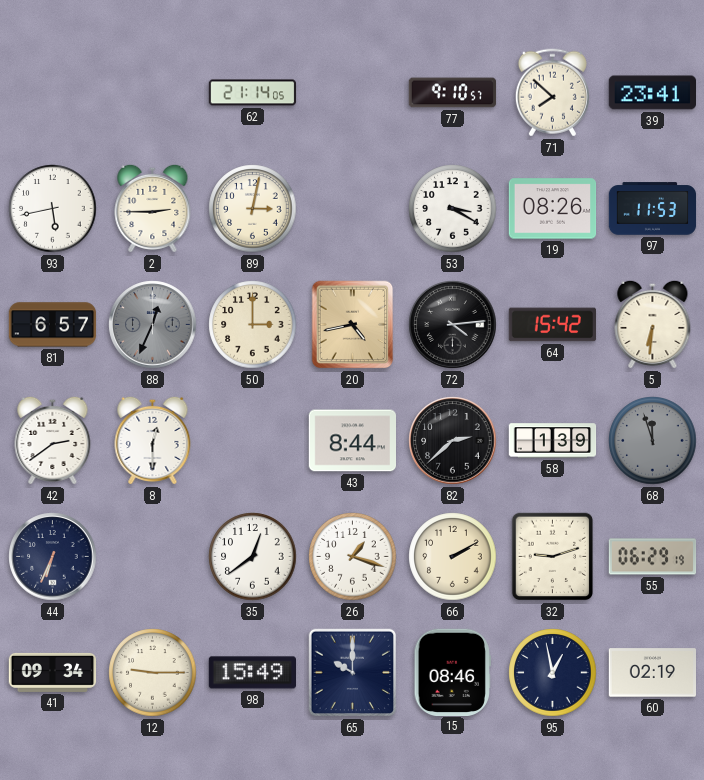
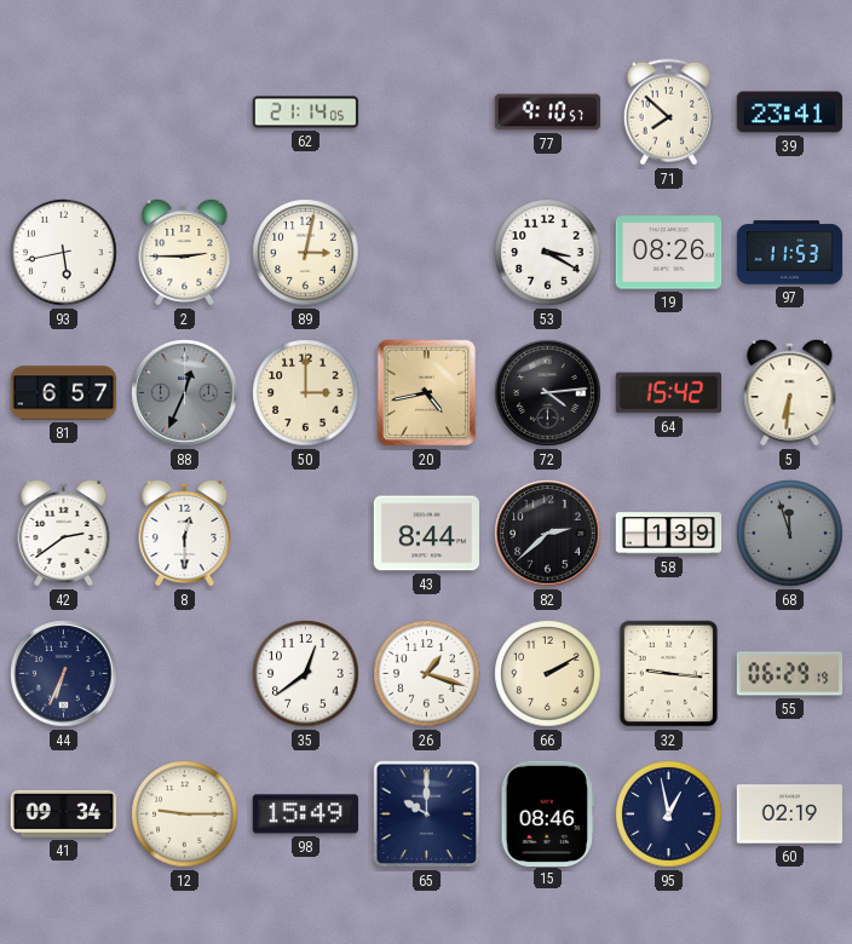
32: 9:12 -> 9:16
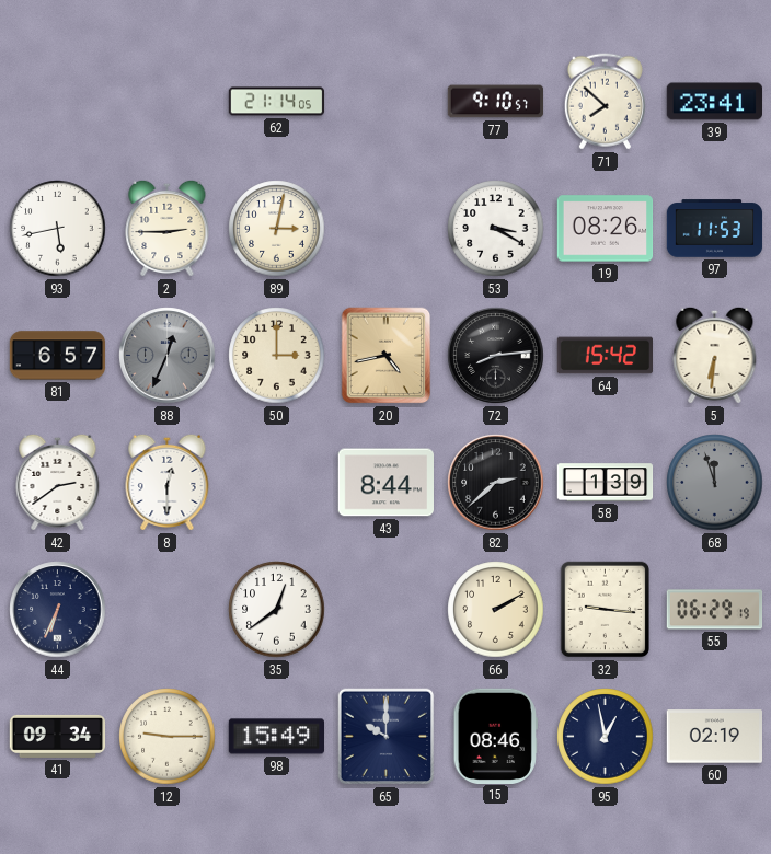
72: 4:14 -> 8:14
26: 1:18 -> none
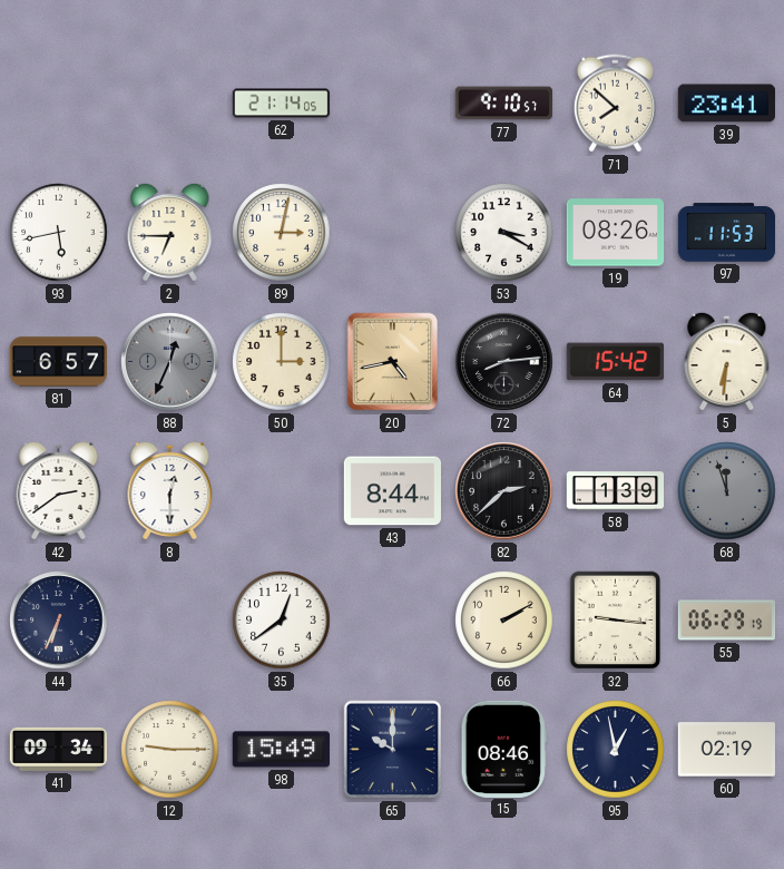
2: 2:45 -> 6:45
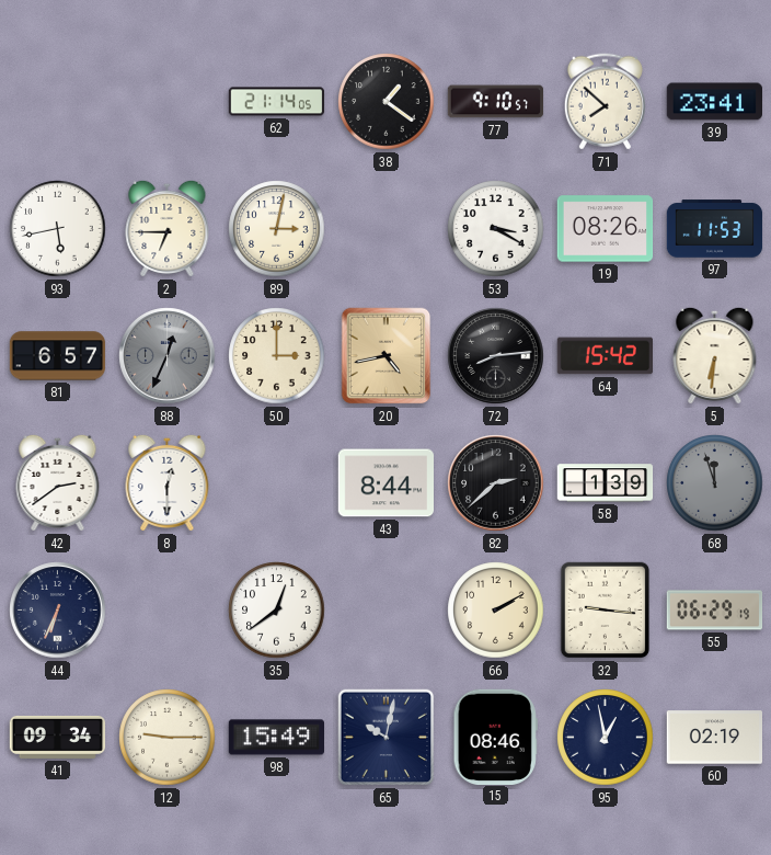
38: none -> 1:21
65: 10:00 -> 10:02
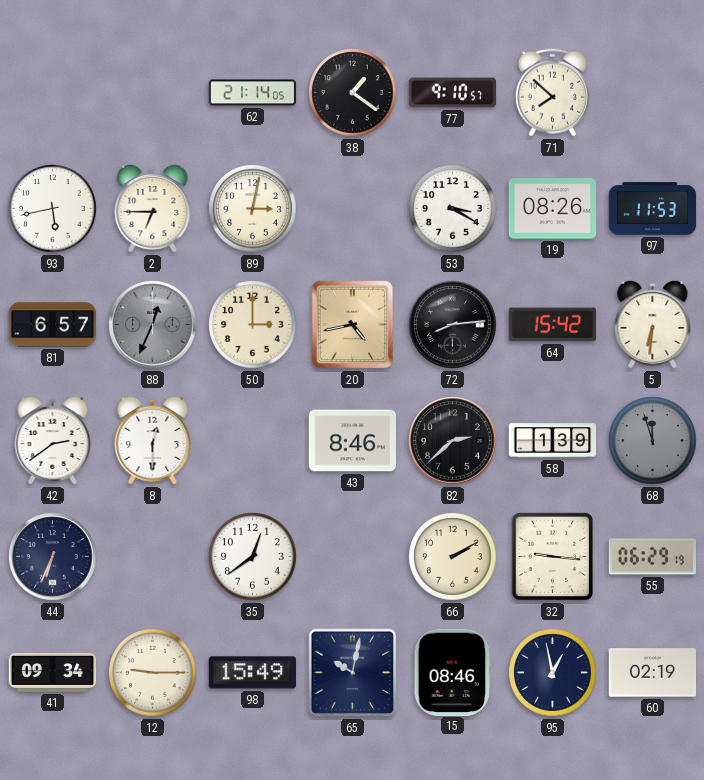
39: 23:41 -> none
43: 8:44 -> 8:46
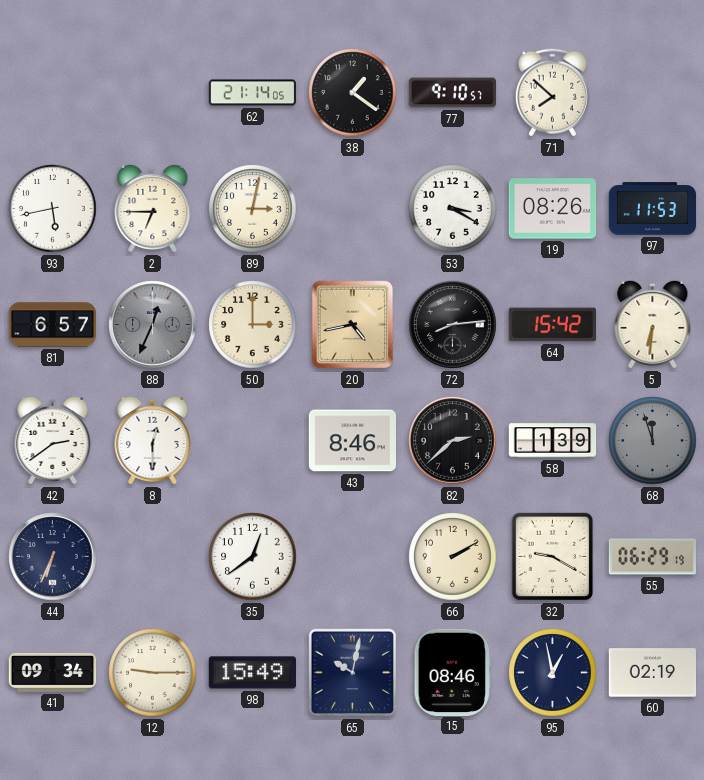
32: 9:16 -> 9:20
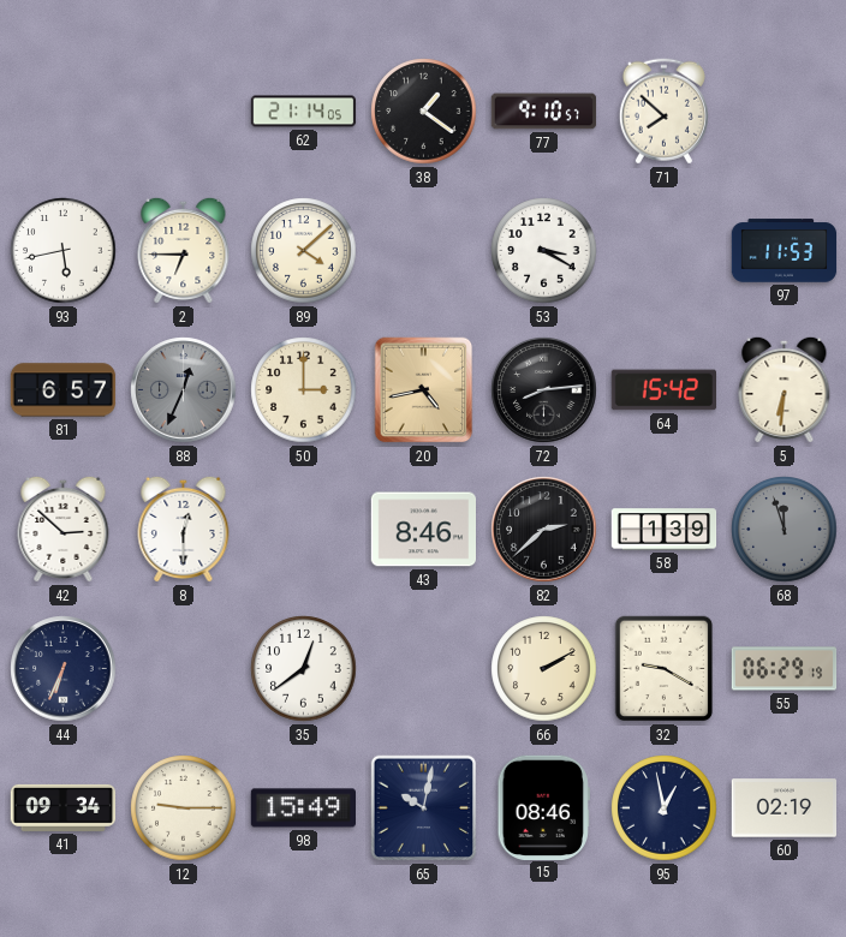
89: 3:02 -> 4:08
19: 08:26 -> none
42: 2:39 -> 2:52
